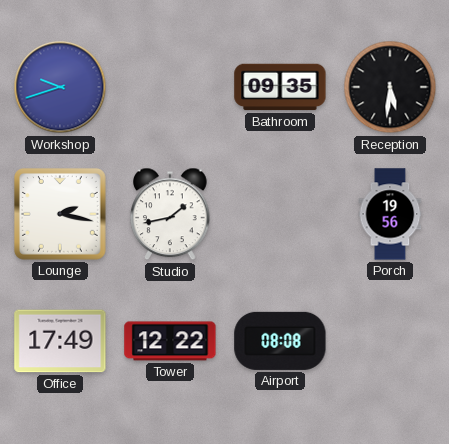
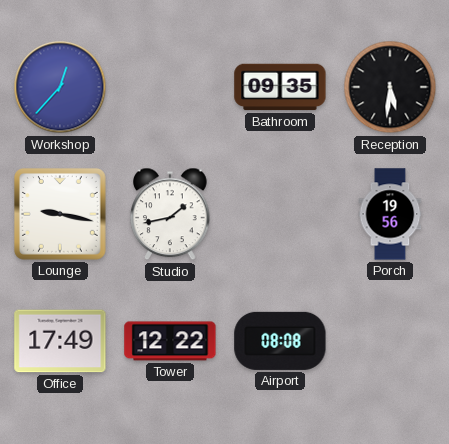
Workshop: 9:42 -> 12:37
Lounge: 2:17 -> 9:17
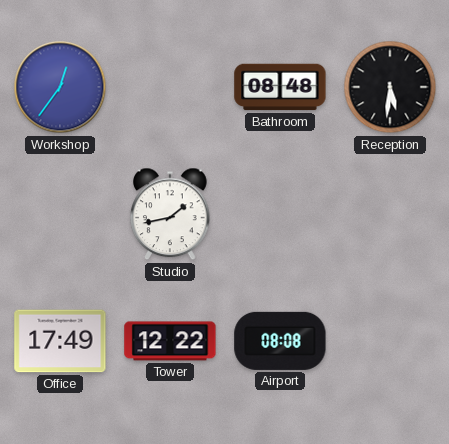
Workshop: 12:37 -> 12:36
Bathroom: 09:35 -> 08:48
Lounge: 9:17 -> none
Porch: 19:56 -> none
